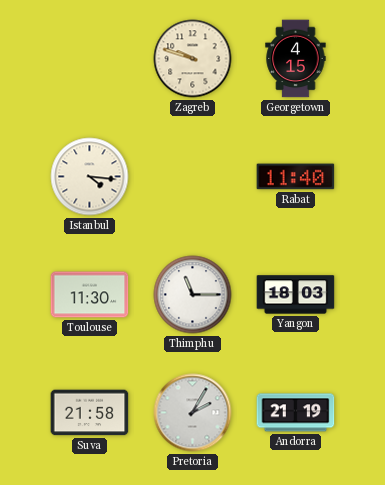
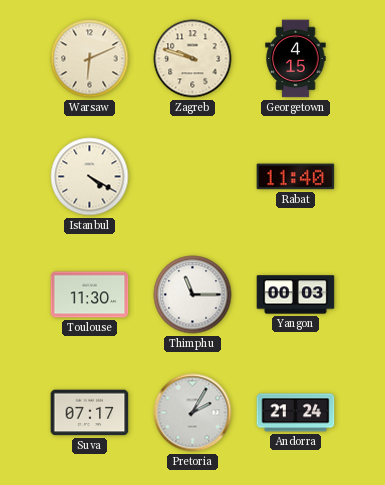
Warsaw: none -> 6:11
Istanbul: 4:16 -> 4:20
Yangon: 18:03 -> 00:03
Suva: 21:58 -> 07:17
Andorra: 21:19 -> 21:24
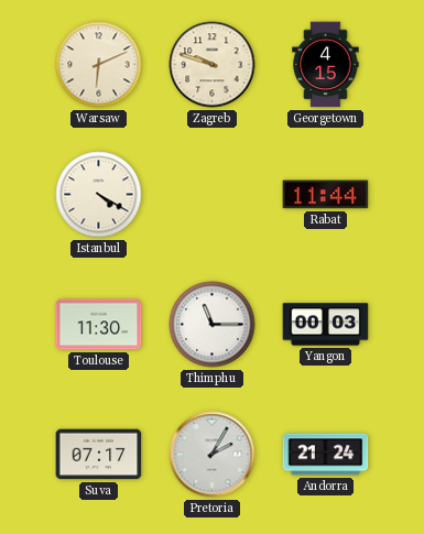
Rabat: 11:40 -> 11:44
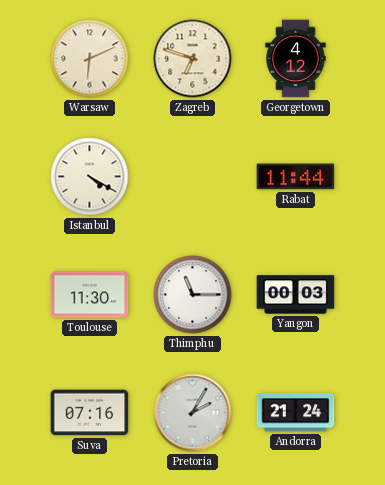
Zagreb: 9:48 -> 6:48
Georgetown: 4:15 -> 4:12
Suva: 07:17 -> 07:16
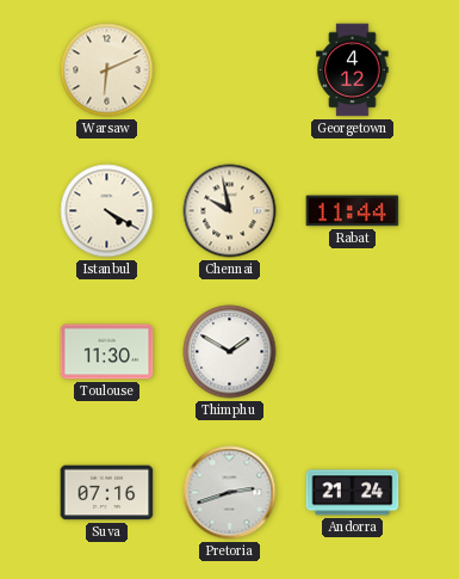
Zagreb: 6:48 -> none
Chennai: none -> 9:58
Thimphu: 11:15 -> 1:50
Yangon: 00:03 -> none
Pretoria: 2:05 -> 2:42
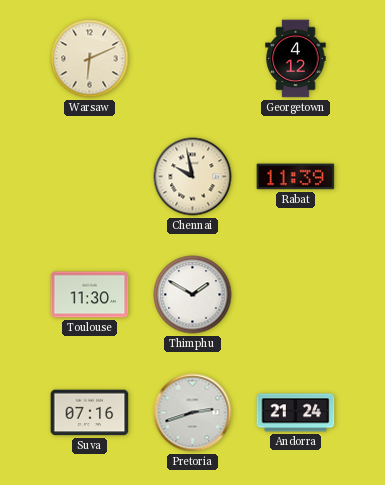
Istanbul: 4:20 -> none
Rabat: 11:44 -> 11:39
